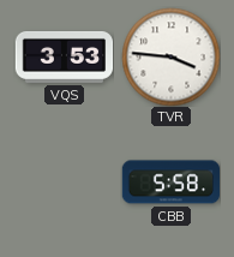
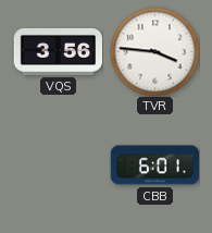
VQS: 3:53 -> 3:56
CBB: 5:58 -> 6:01
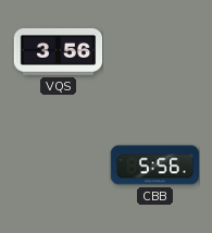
TVR: 3:46 -> none
CBB: 6:01 -> 5:56
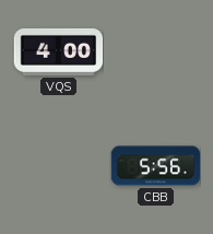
VQS: 3:56 -> 4:00
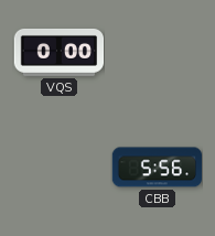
VQS: 4:00 -> 0:00
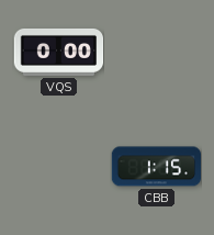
CBB: 5:56 -> 1:15
